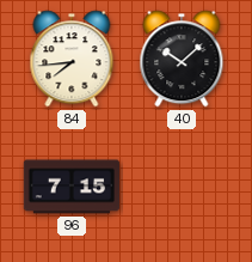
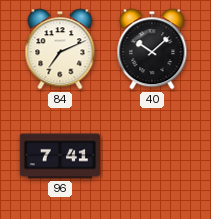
84: 7:44 -> 7:11
96: 7:15 -> 7:41
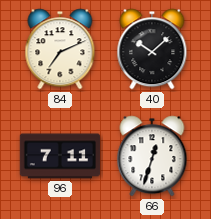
96: 7:41 -> 7:11
66: none -> 12:33
